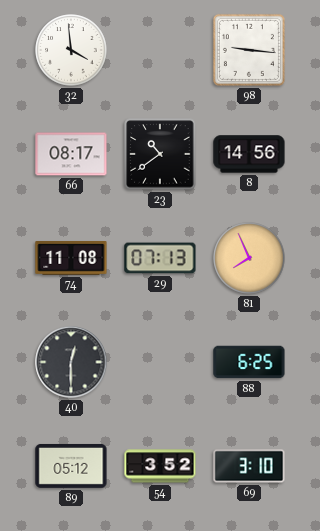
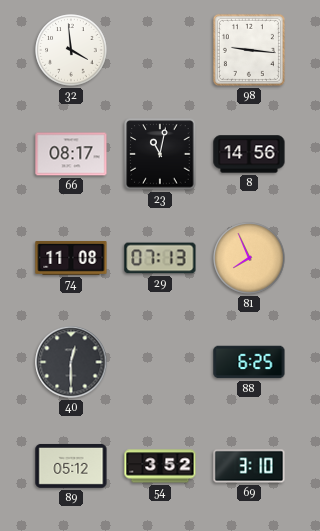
23: 10:39 -> 11:02
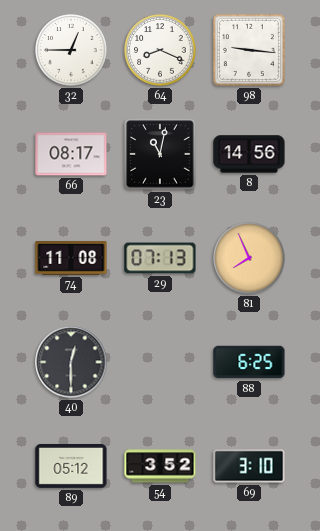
32: 3:59 -> 12:45
64: none -> 8:19
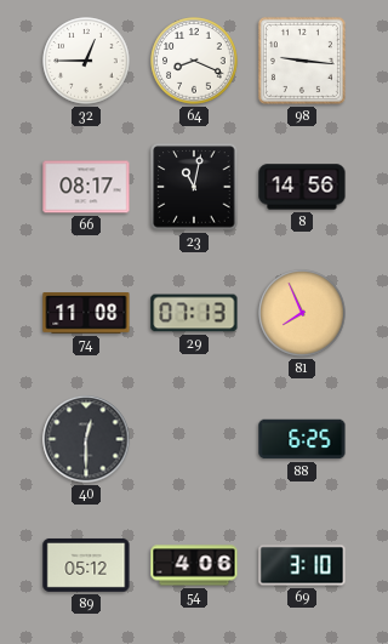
54: 3:52 -> 4:06
